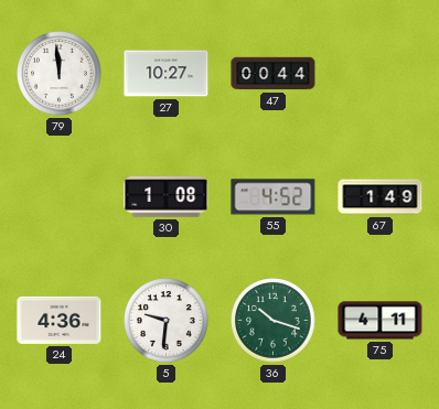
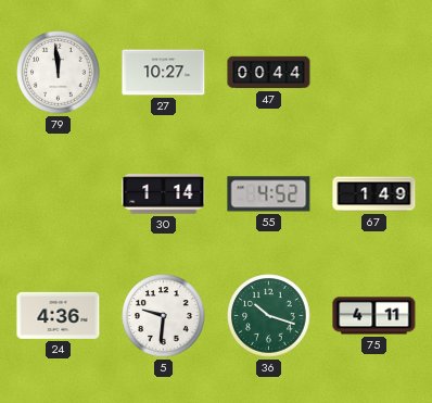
30: 1:08 -> 1:14
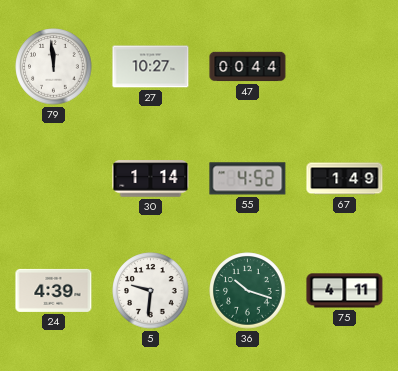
24: 4:36 -> 4:39
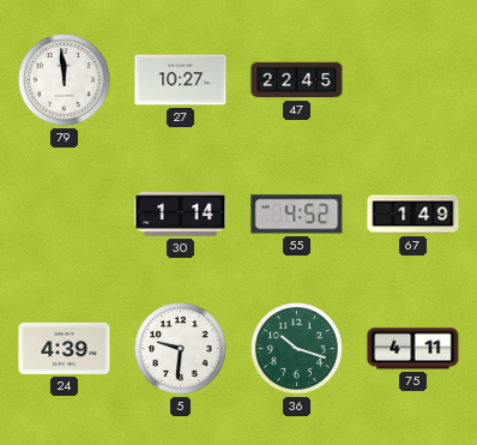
47: 00:44 -> 22:45
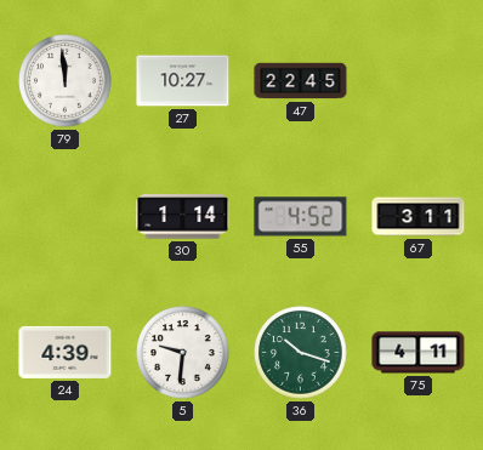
67: 1:49 -> 3:11
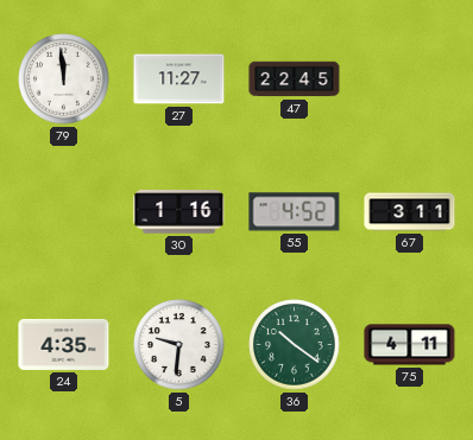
27: 10:27 -> 11:27
30: 1:14 -> 1:16
24: 4:39 -> 4:35
36: 10:18 -> 10:21
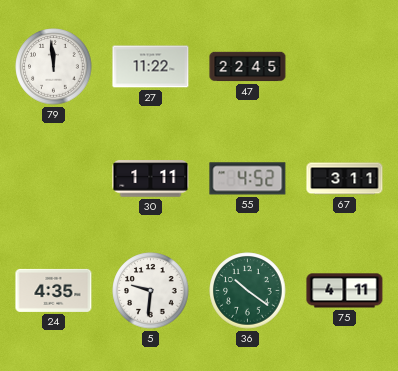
27: 11:27 -> 11:22
30: 1:16 -> 1:11
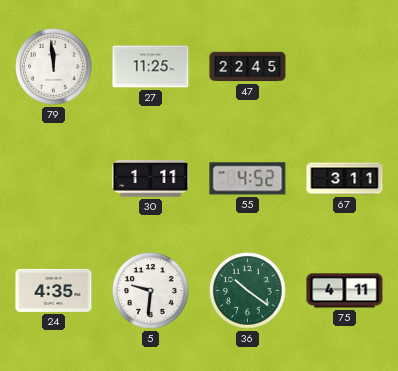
27: 11:22 -> 11:25
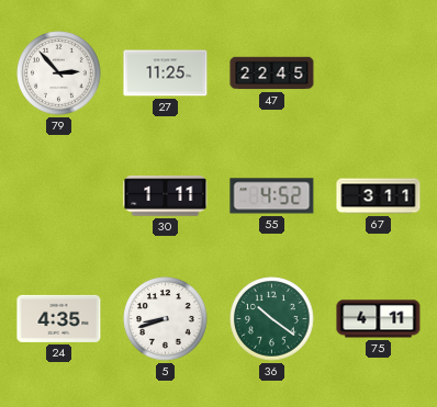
79: 11:59 -> 2:53
5: 9:31 -> 8:42
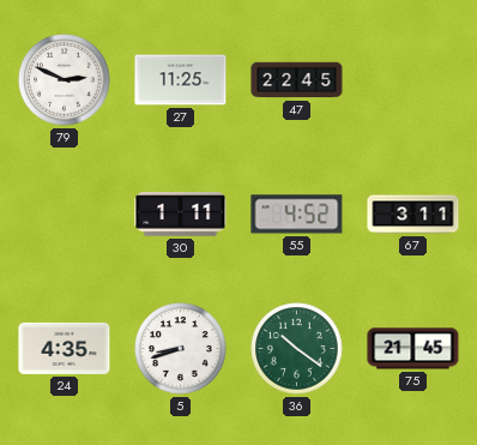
79: 2:53 -> 2:49
75: 4:11 -> 21:45
